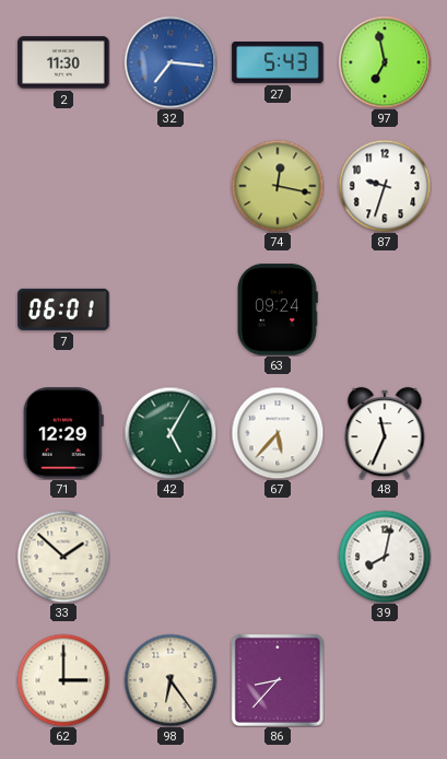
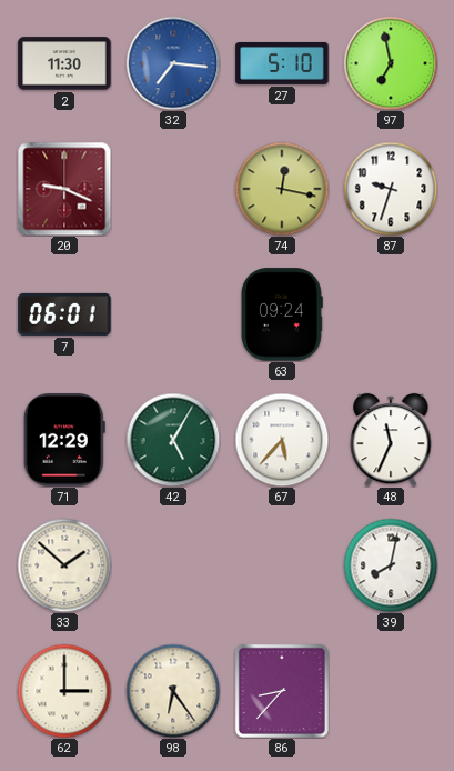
27: 5:43 -> 5:10
20: none -> 9:19
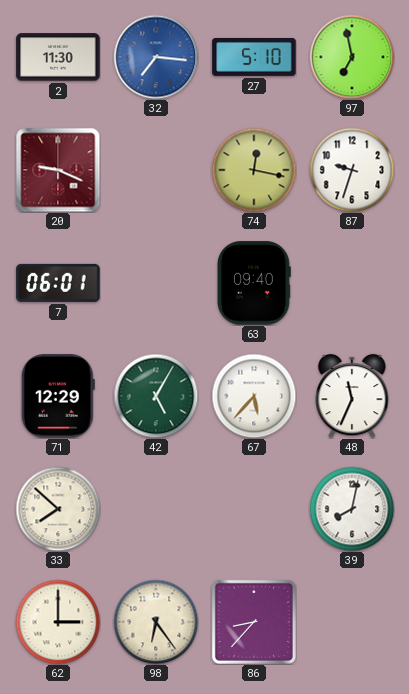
63: 09:24 -> 09:40
33: 1:52 -> 7:52
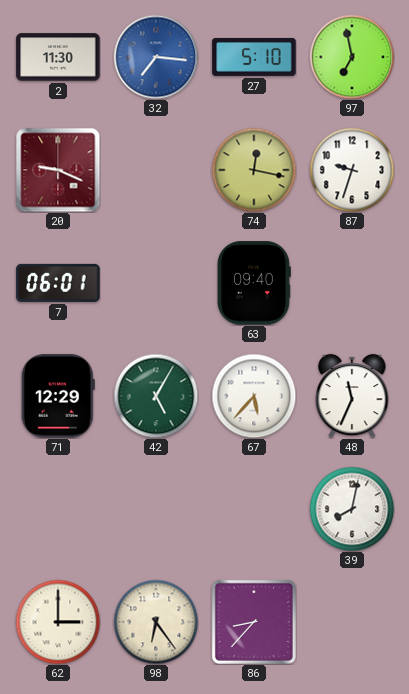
33: 7:52 -> none
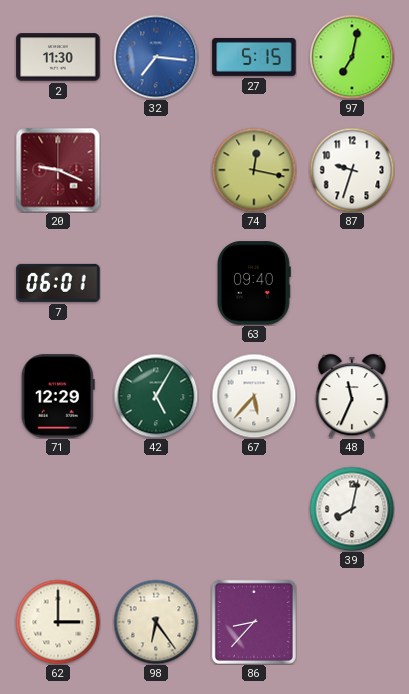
27: 5:10 -> 5:15
97: 6:58 -> 7:02
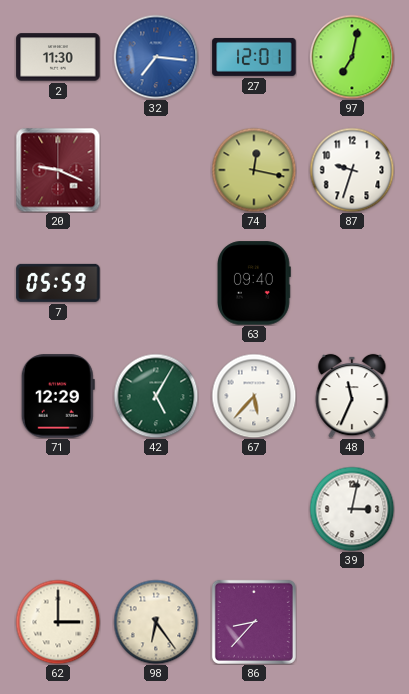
27: 5:15 -> 12:01
7: 06:01 -> 05:59
39: 8:02 -> 3:02
